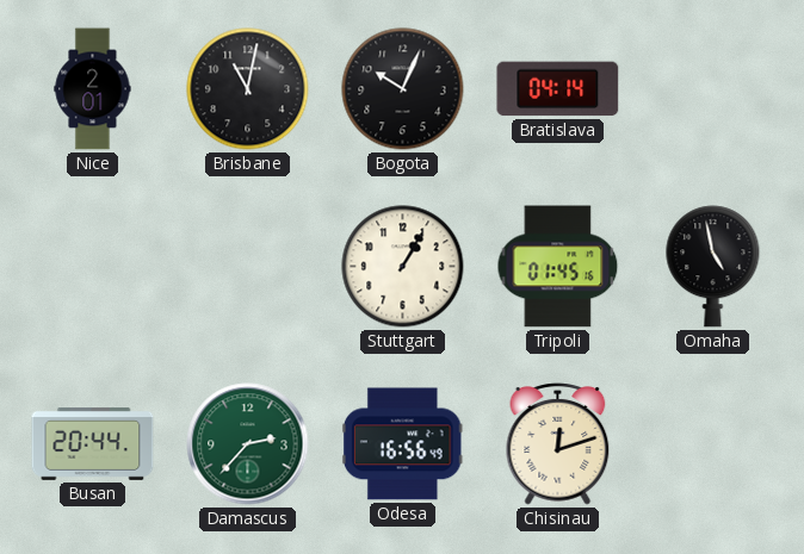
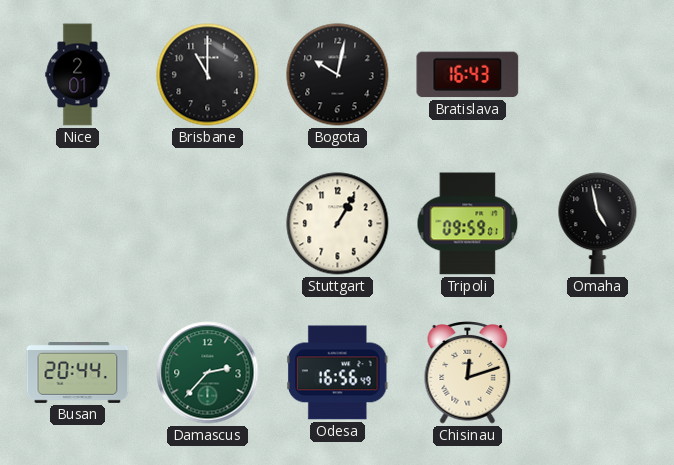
Brisbane: 11:02 -> 11:00
Bogota: 10:04 -> 10:02
Bratislava: 04:14 -> 16:43
Tripoli: 01:45 -> 09:59
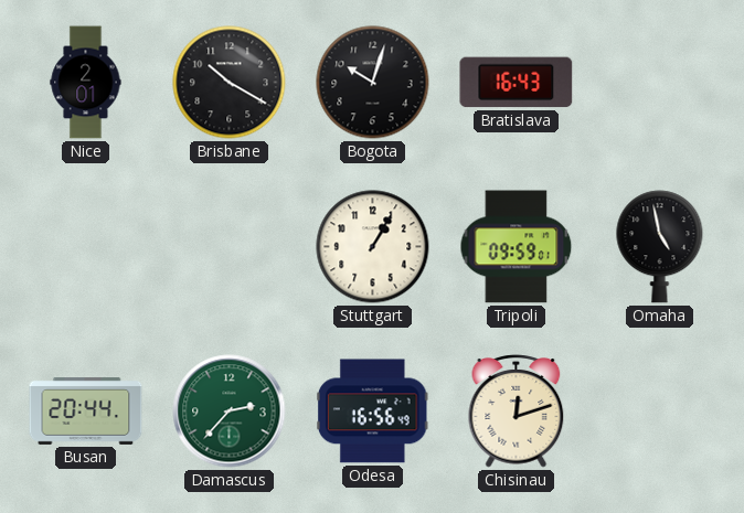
Brisbane: 11:00 -> 10:20
Bogota: 10:02 -> 10:03
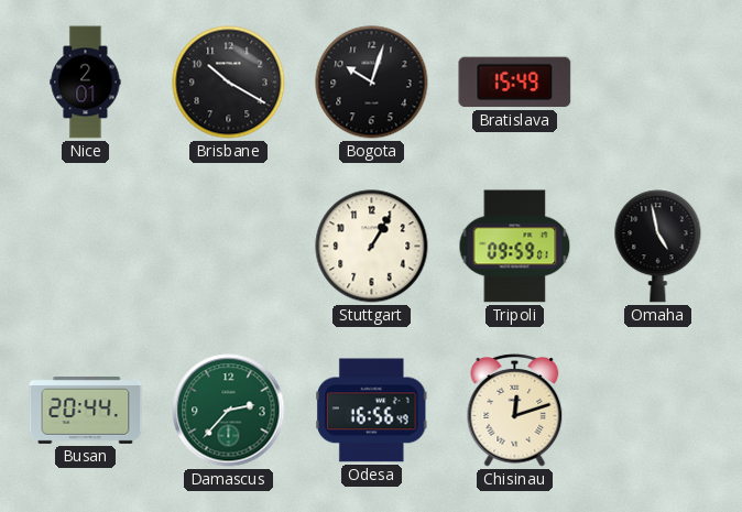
Bratislava: 16:43 -> 15:49
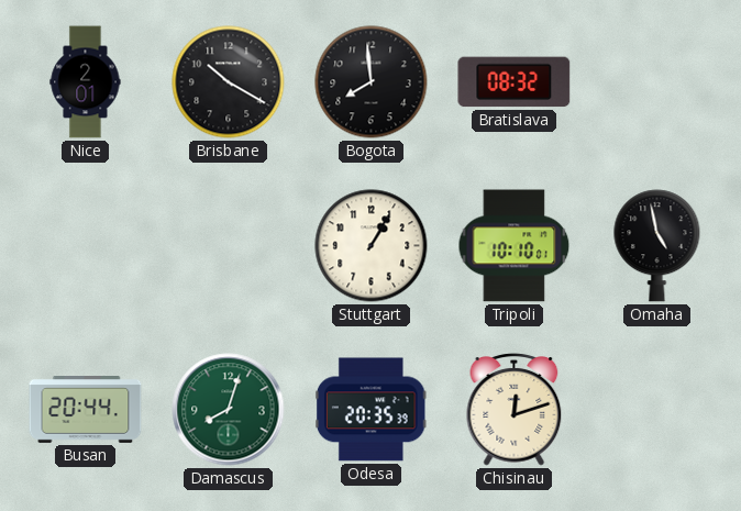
Bogota: 10:03 -> 7:59
Bratislava: 15:49 -> 08:32
Tripoli: 09:59 -> 10:10
Damascus: 2:37 -> 8:03
Odesa: 16:56 -> 20:35
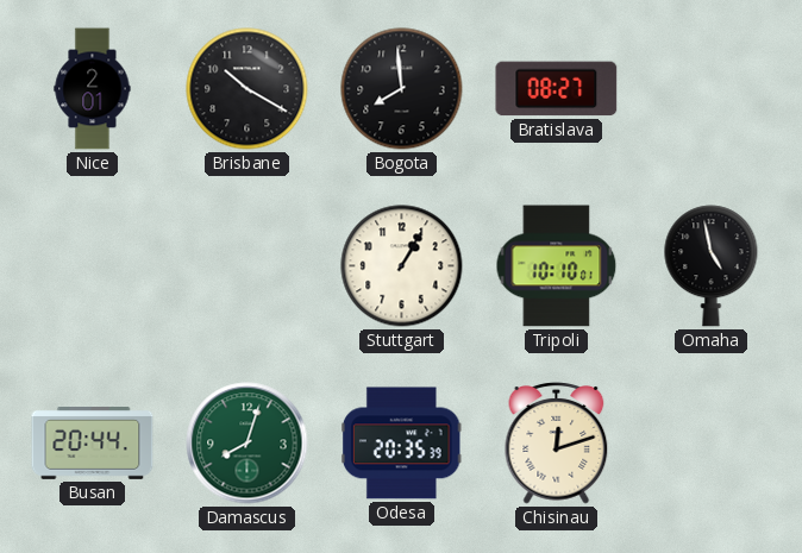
Bratislava: 08:32 -> 08:27
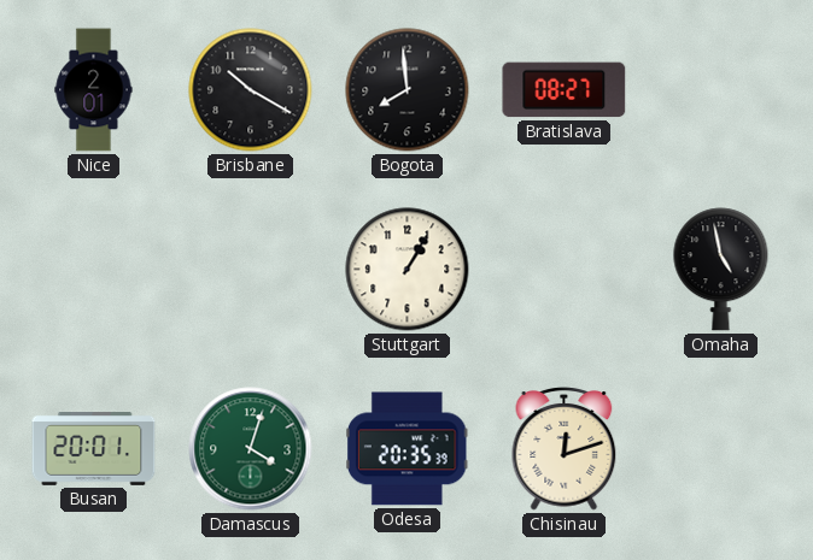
Tripoli: 10:10 -> none
Busan: 20:44 -> 20:01
Damascus: 8:03 -> 4:03
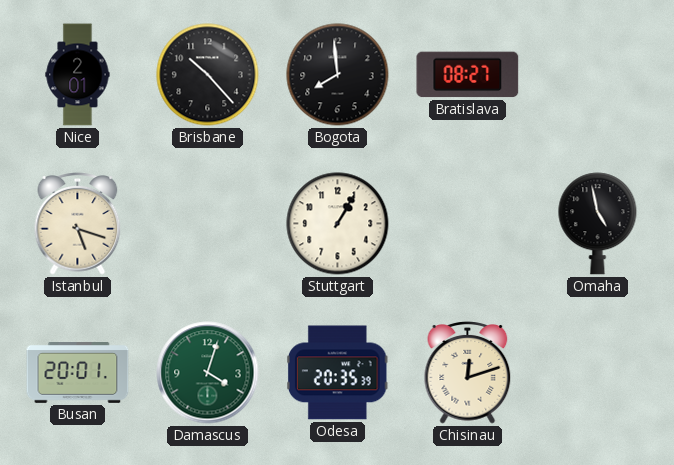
Brisbane: 10:20 -> 10:23
Istanbul: none -> 5:18
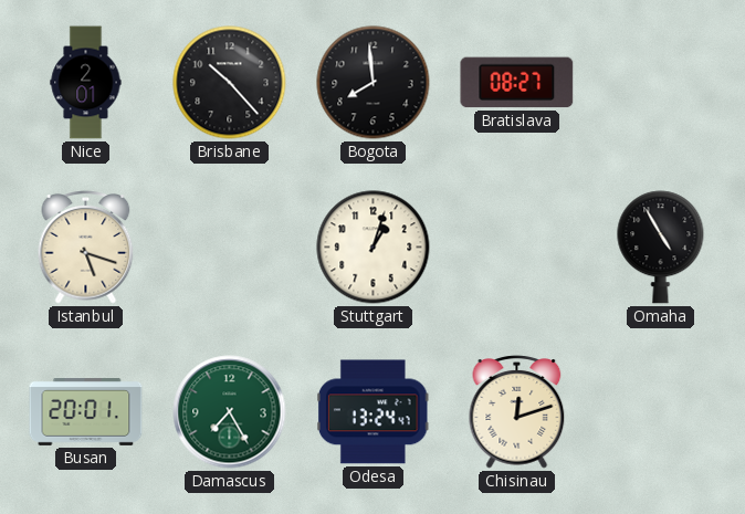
Stuttgart: 1:05 -> 1:03
Omaha: 4:58 -> 4:55
Damascus: 4:03 -> 7:25
Odesa: 20:35 -> 13:24
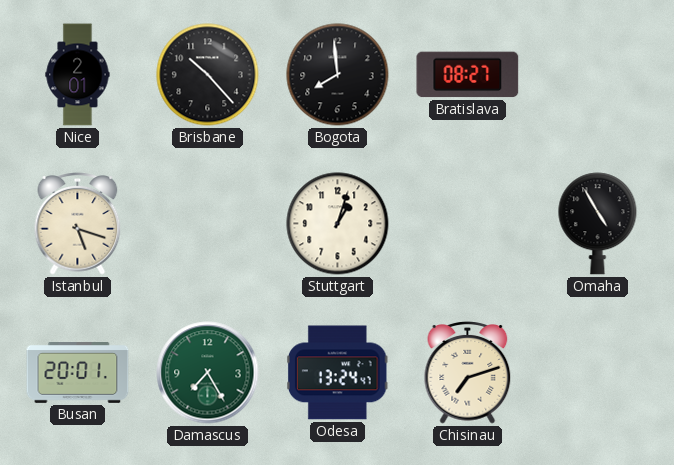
Chisinau: 12:12 -> 7:12
